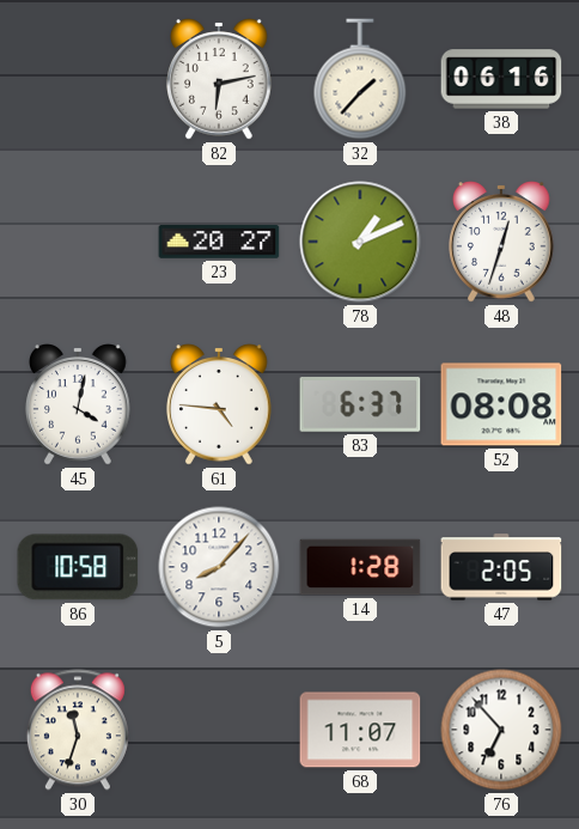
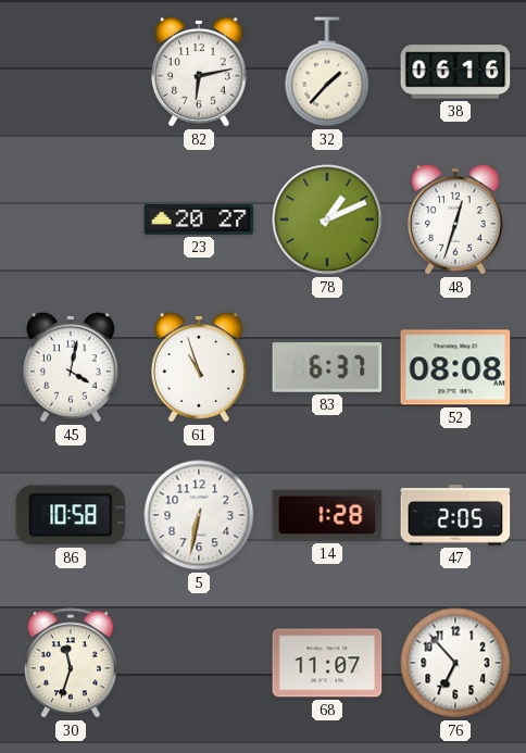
61: 4:46 -> 10:57
5: 8:07 -> 6:32
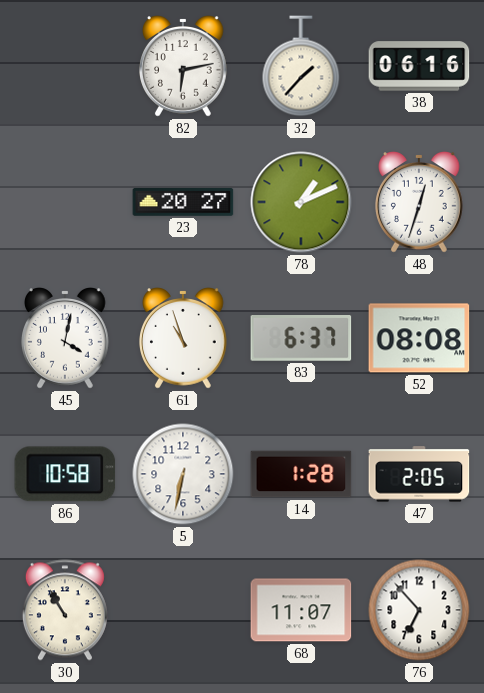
30: 11:33 -> 10:55
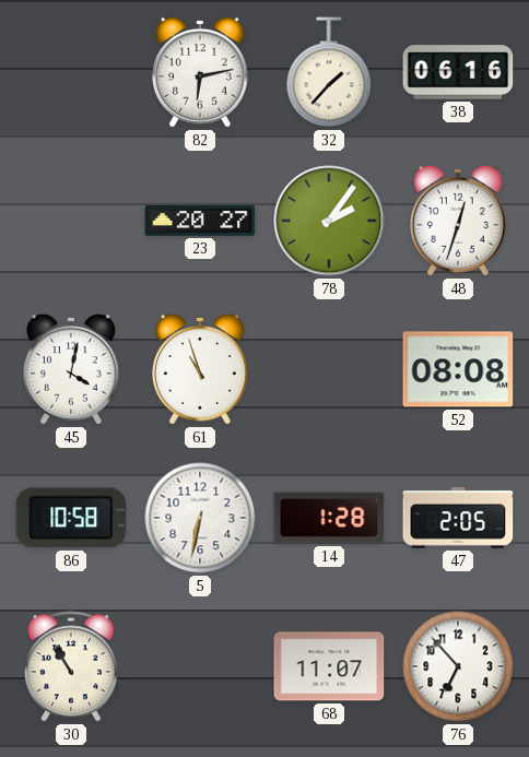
78: 1:11 -> 2:06
83: 6:37 -> none
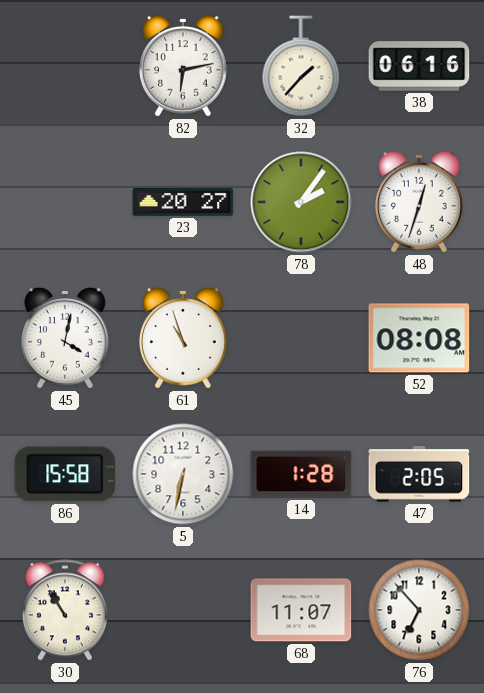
86: 10:58 -> 15:58
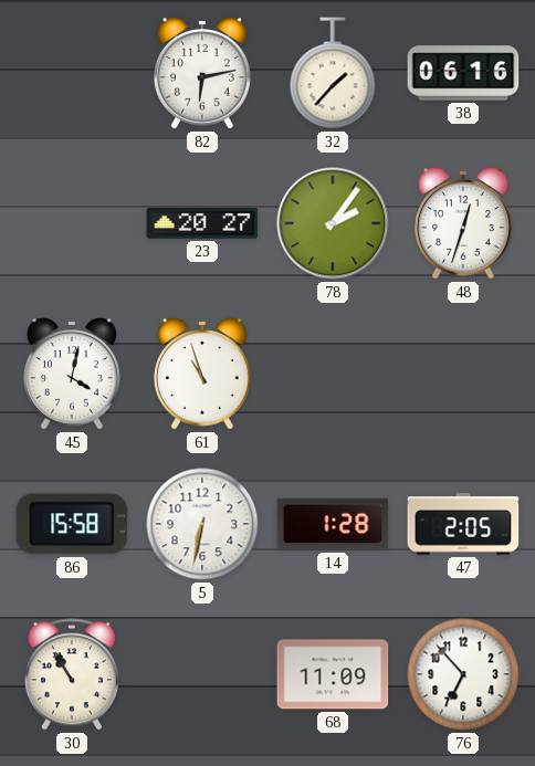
52: 08:08 -> none
68: 11:07 -> 11:09
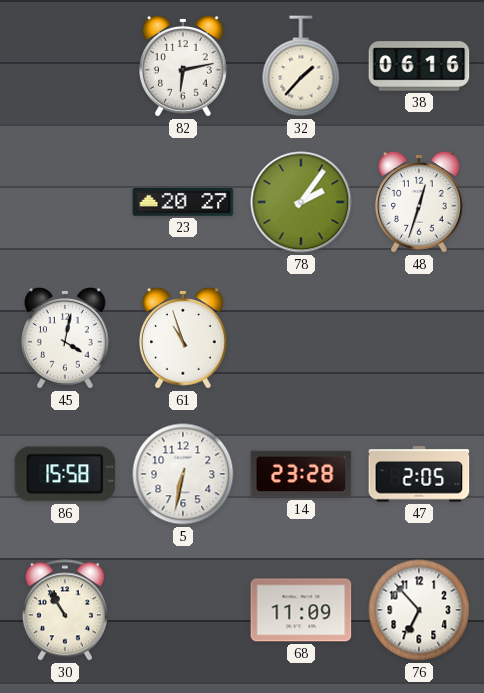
14: 1:28 -> 23:28
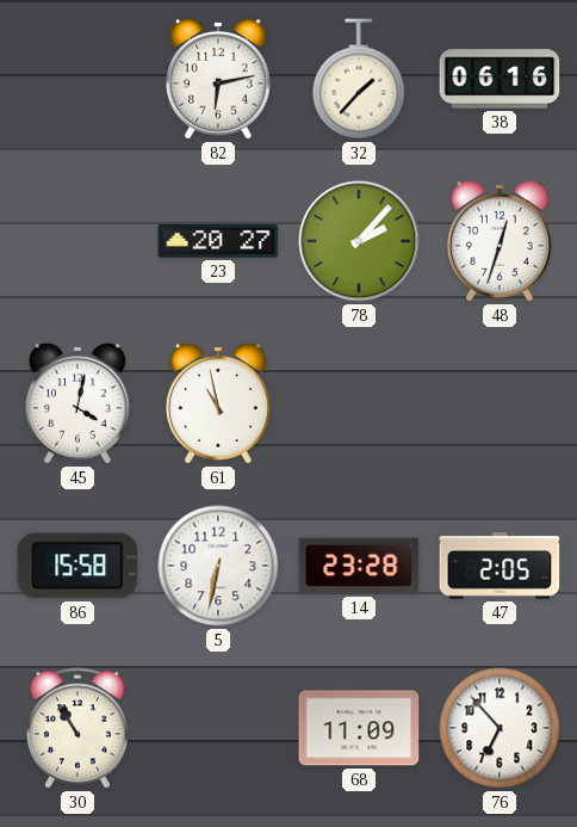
78: 2:06 -> 2:07
61: 10:57 -> 10:58
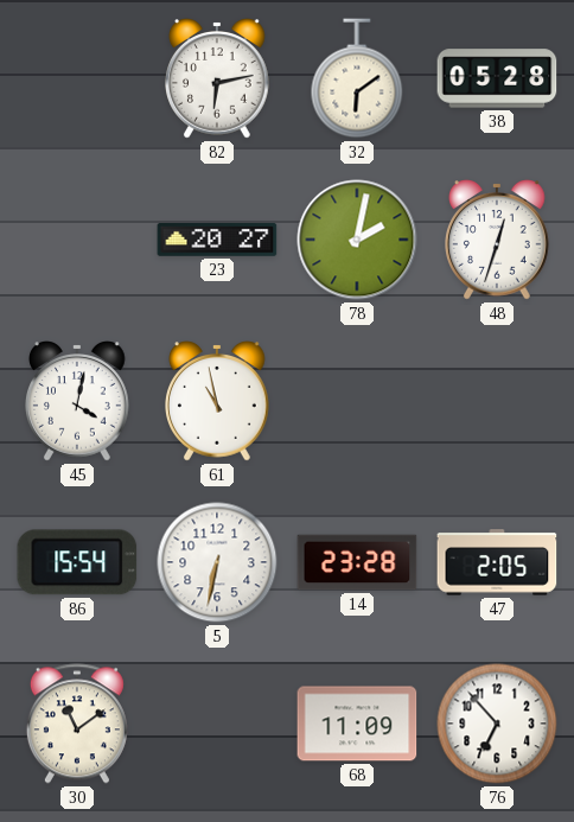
32: 1:37 -> 6:09
38: 06:16 -> 05:28
78: 2:07 -> 2:02
86: 15:58 -> 15:54
30: 10:55 -> 11:09
